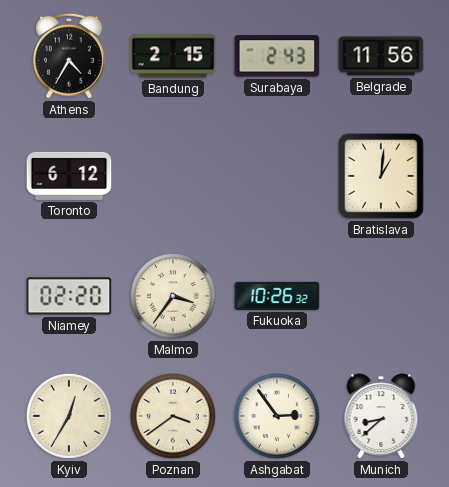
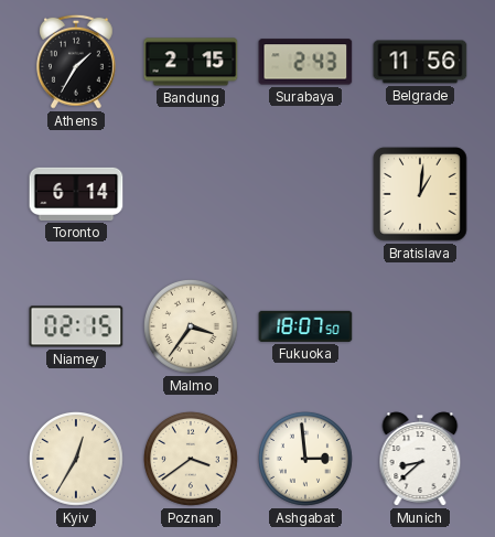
Athens: 4:35 -> 1:35
Toronto: 6:12 -> 6:14
Niamey: 02:20 -> 02:15
Fukuoka: 10:26 -> 18:07
Ashgabat: 2:54 -> 2:59
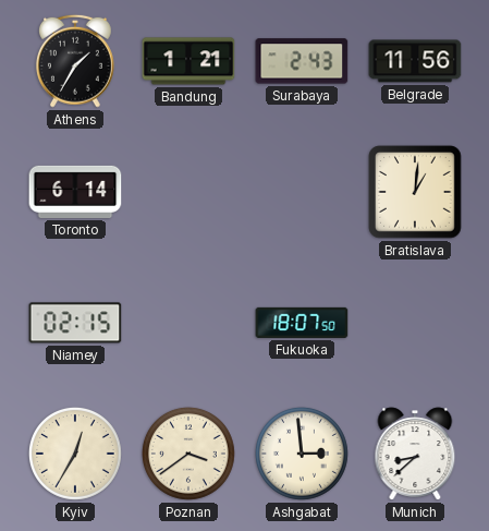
Bandung: 2:15 -> 1:21
Malmo: 3:36 -> none
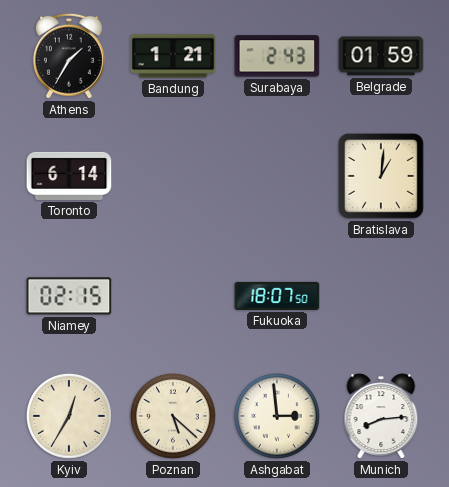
Belgrade: 11:56 -> 01:59
Poznan: 3:39 -> 5:22
Munich: 8:38 -> 8:14
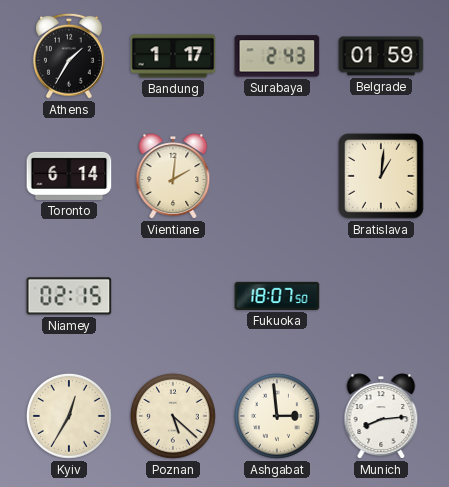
Bandung: 1:21 -> 1:17
Vientiane: none -> 2:01
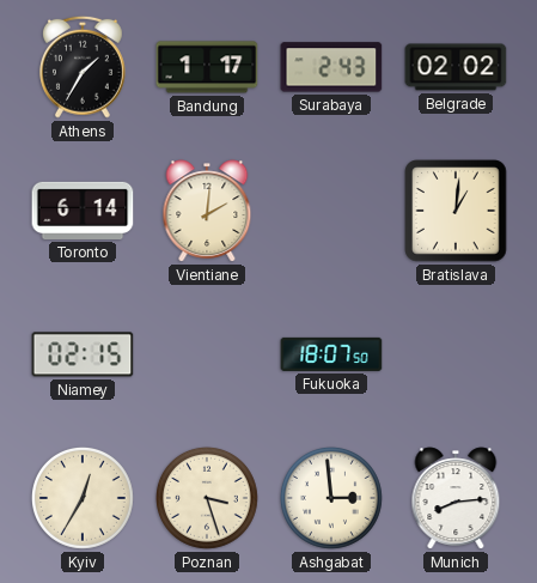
Belgrade: 01:59 -> 02:02
Poznan: 5:22 -> 3:27
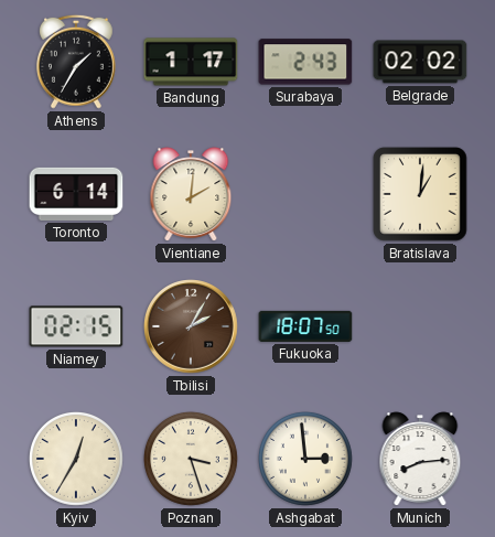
Tbilisi: none -> 2:05
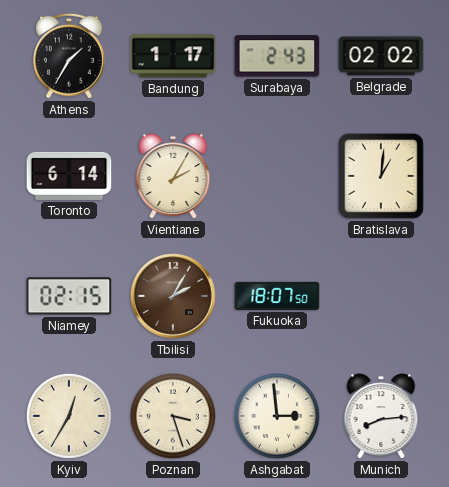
Vientiane: 2:01 -> 2:05
